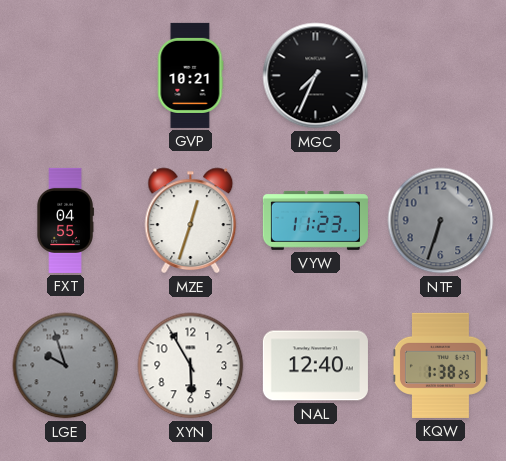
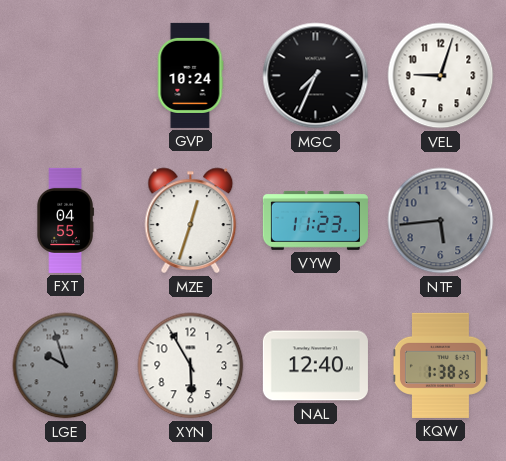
GVP: 10:21 -> 10:24
VEL: none -> 9:03
NTF: 6:33 -> 5:44
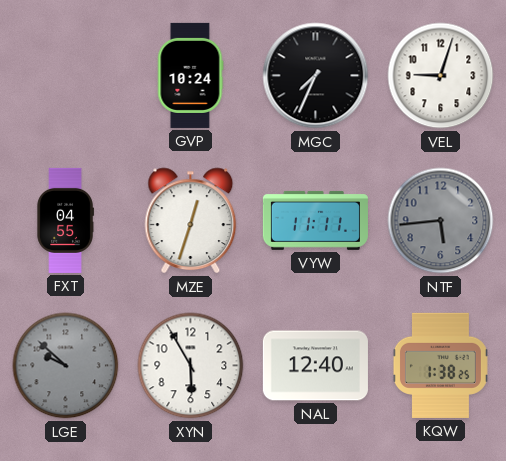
VYW: 11:23 -> 11:11
LGE: 9:57 -> 9:52
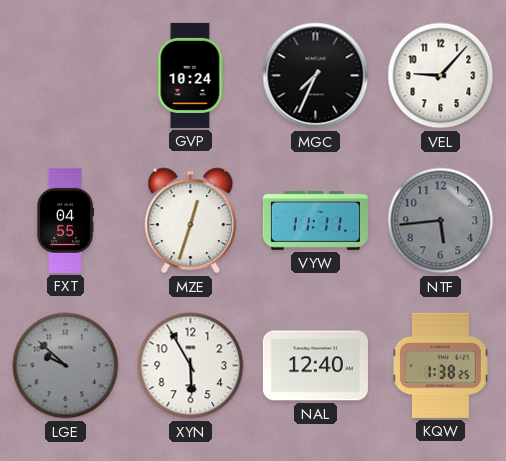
VEL: 9:03 -> 9:07
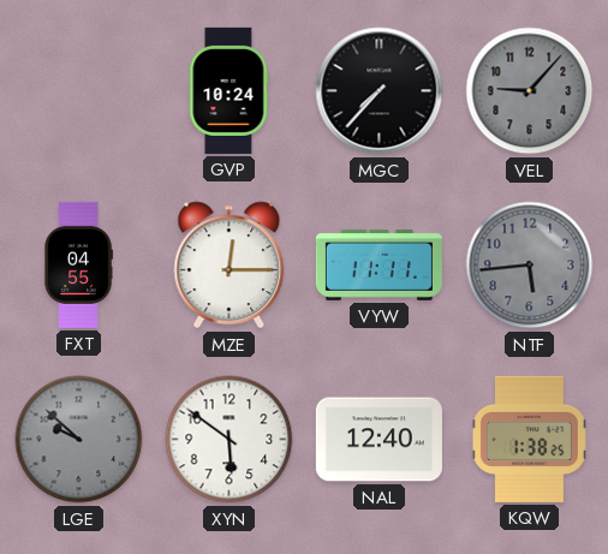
MGC: 7:34 -> 7:37
VEL dial: white -> grey
MZE: 12:33 -> 12:15
XYN: 5:55 -> 5:51
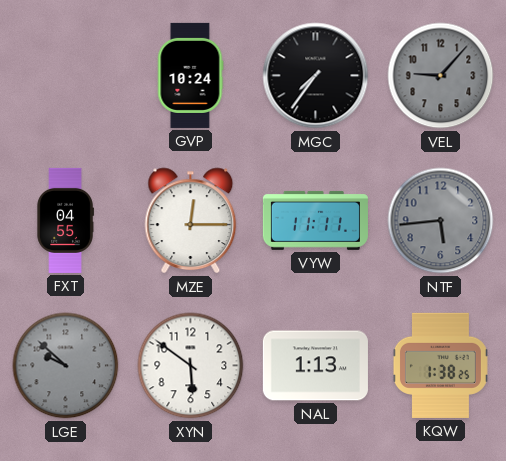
MGC: 7:37 -> 7:36
NAL: 12:40 -> 1:13
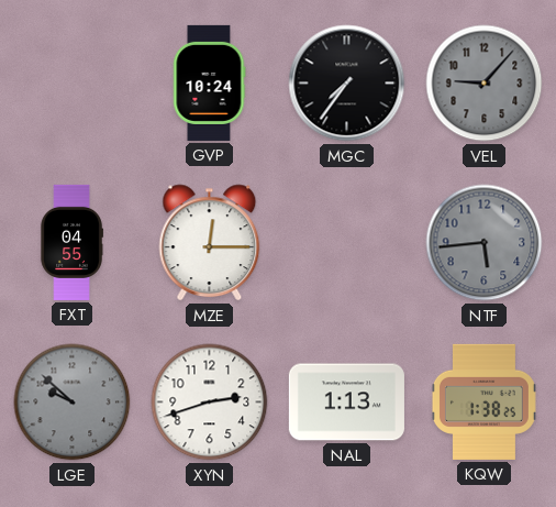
VYW: 11:11 -> none
XYN: 5:51 -> 2:42
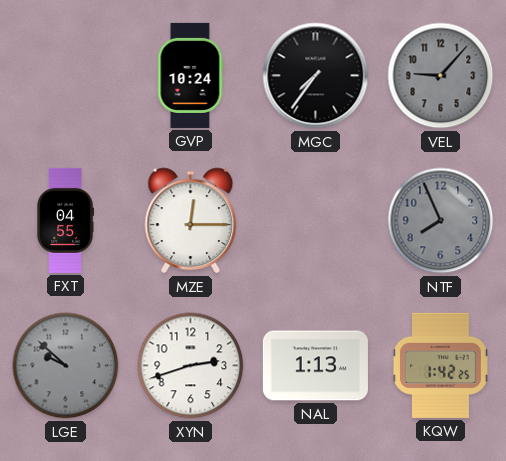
NTF: 5:44 -> 7:56
KQW: 1:38 -> 1:42
